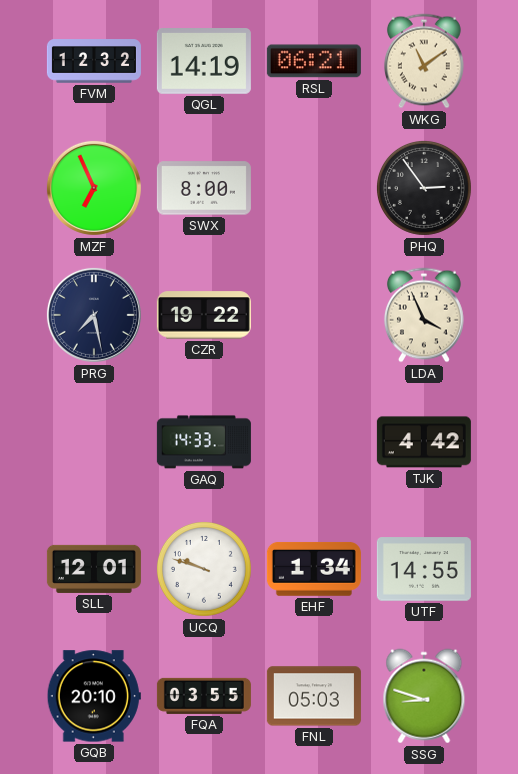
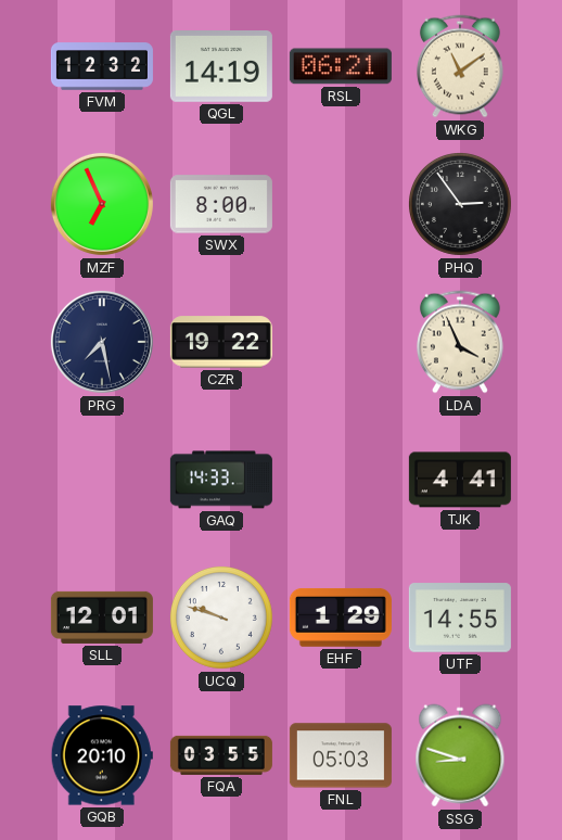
TJK: 4:42 -> 4:41
EHF: 1:34 -> 1:29
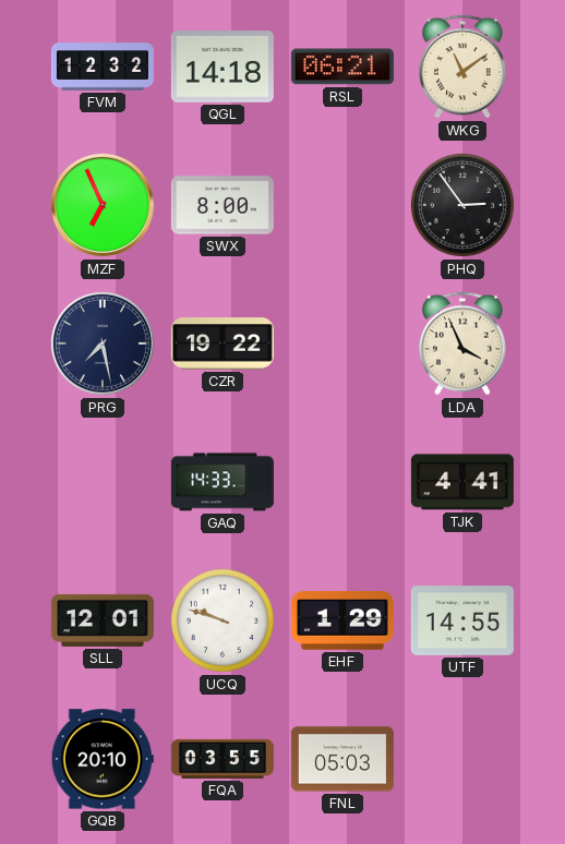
QGL: 14:19 -> 14:18
SSG: 8:48 -> none
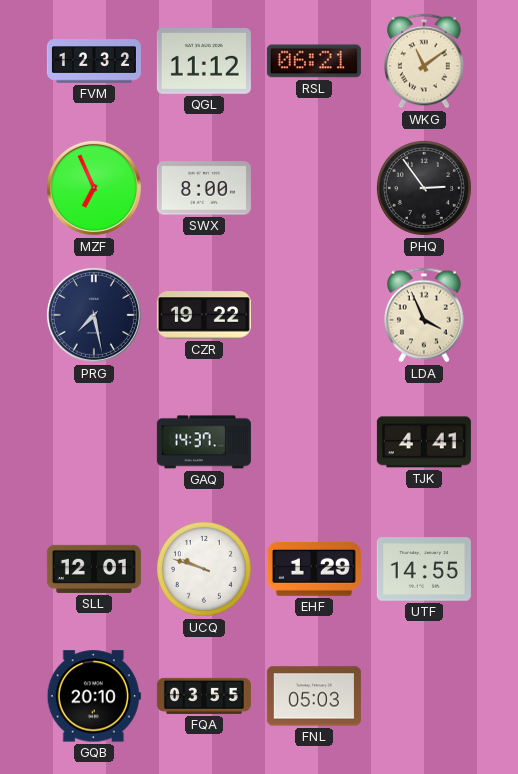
QGL: 14:18 -> 11:12
GAQ: 14:33 -> 14:37
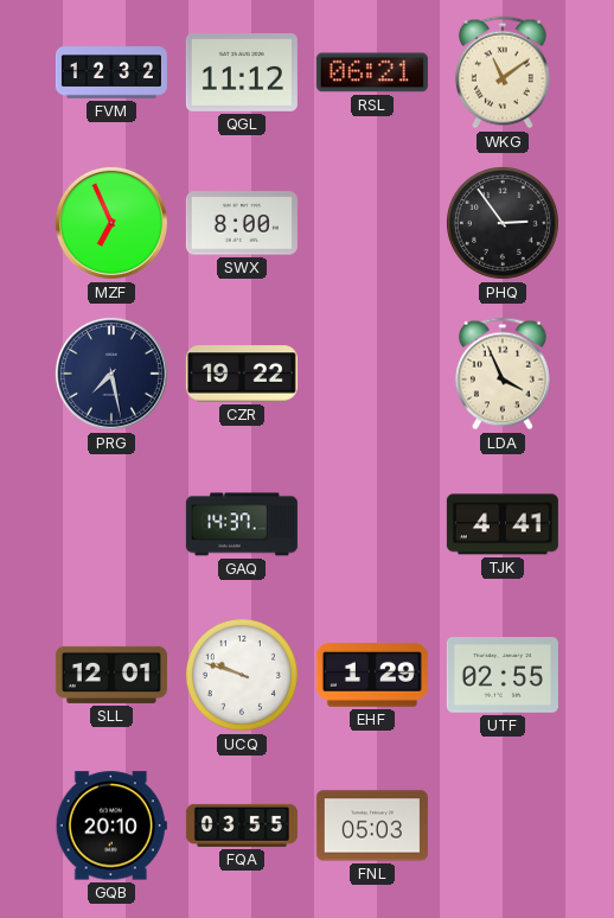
UTF: 14:55 -> 02:55
